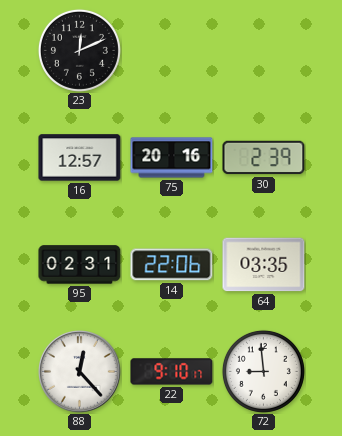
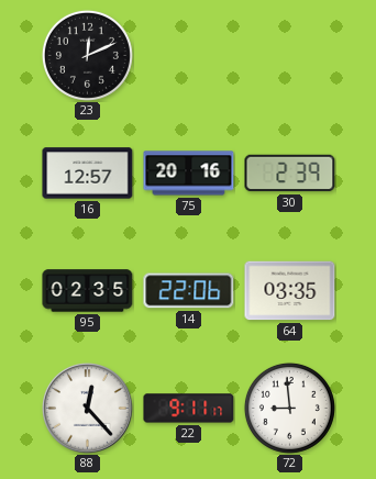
95: 02:31 -> 02:35
22: 9:10 -> 9:11
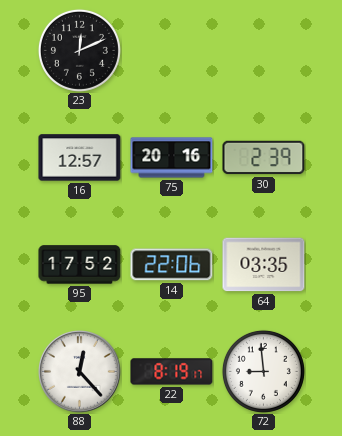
95: 02:35 -> 17:52
22: 9:11 -> 8:19
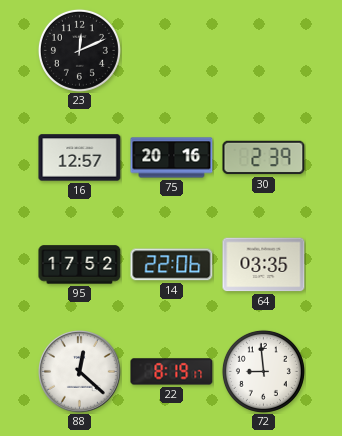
88: 12:23 -> 12:22
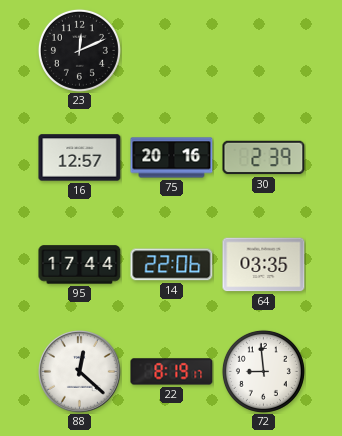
95: 17:52 -> 17:44
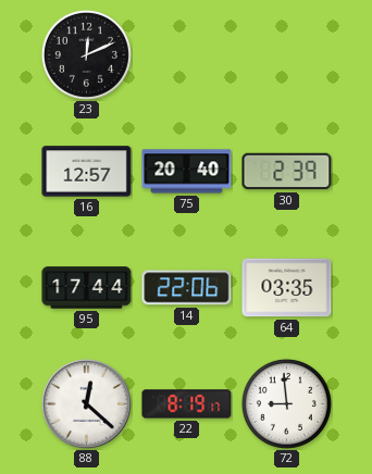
75: 20:16 -> 20:40
